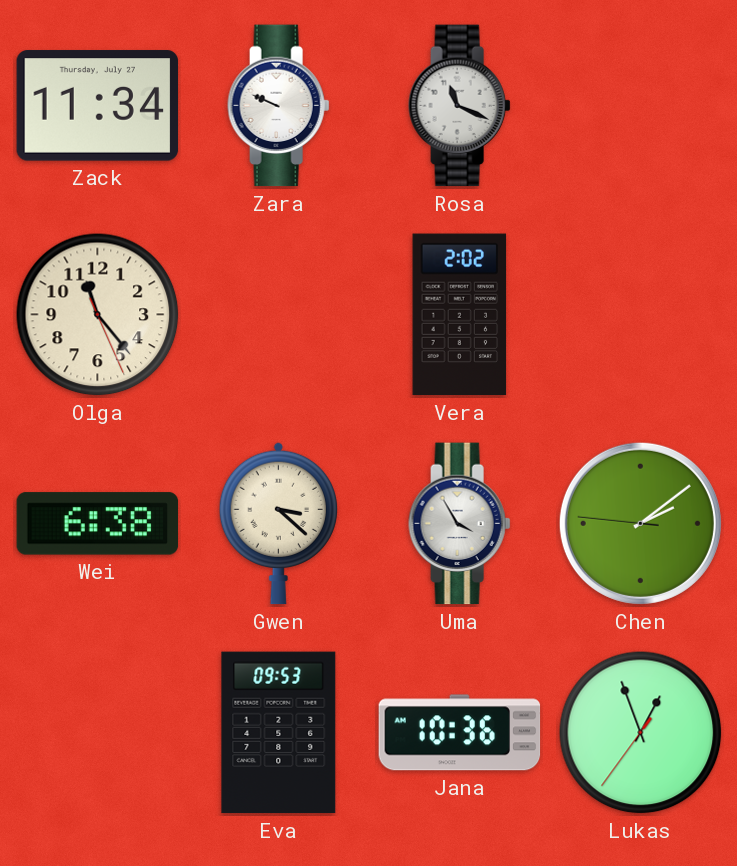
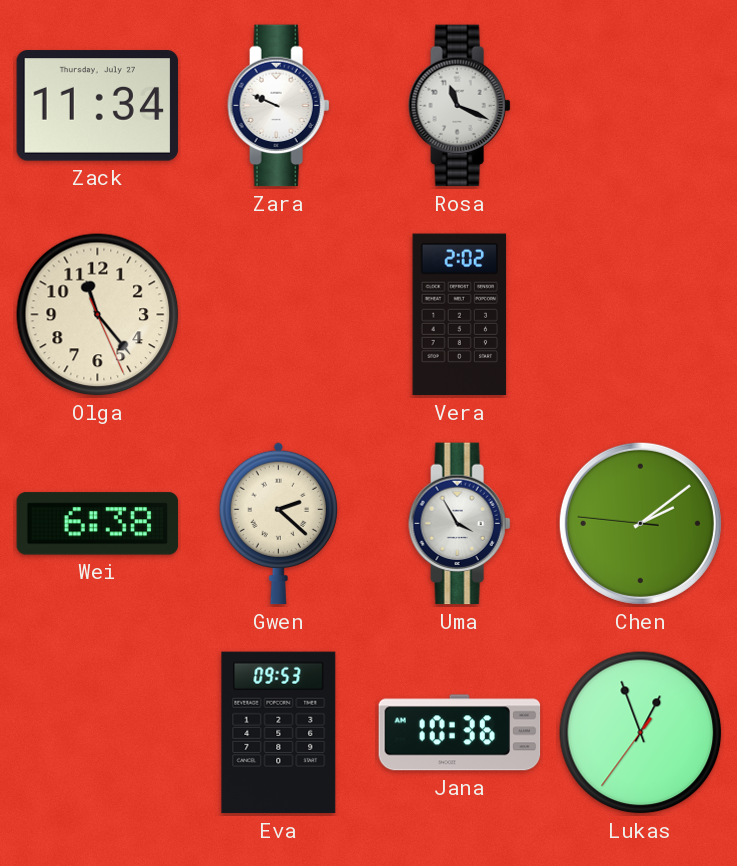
Gwen: 3:22 -> 2:22
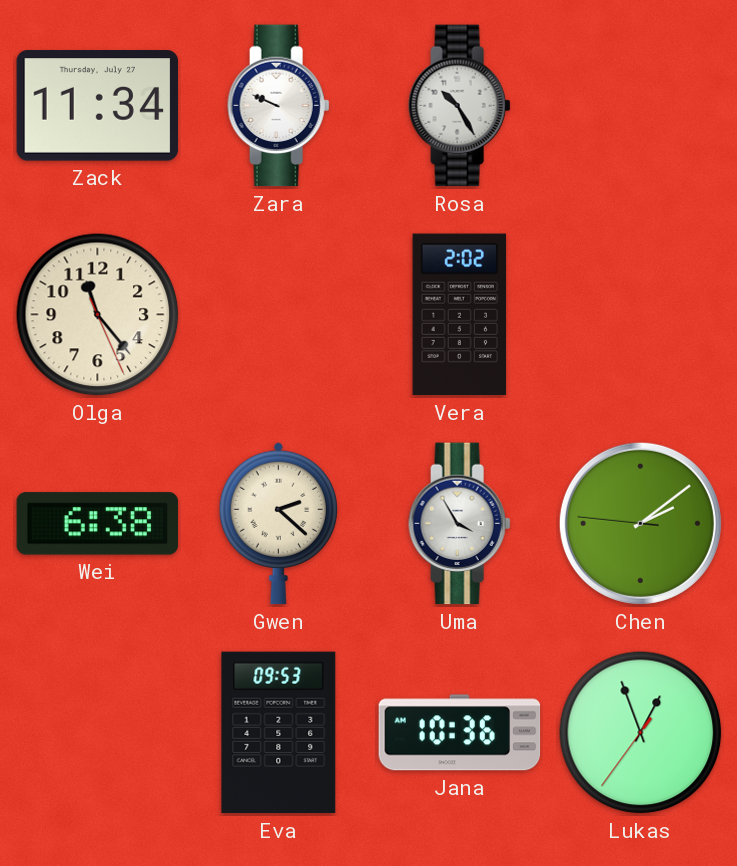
Rosa: 11:19 -> 10:25
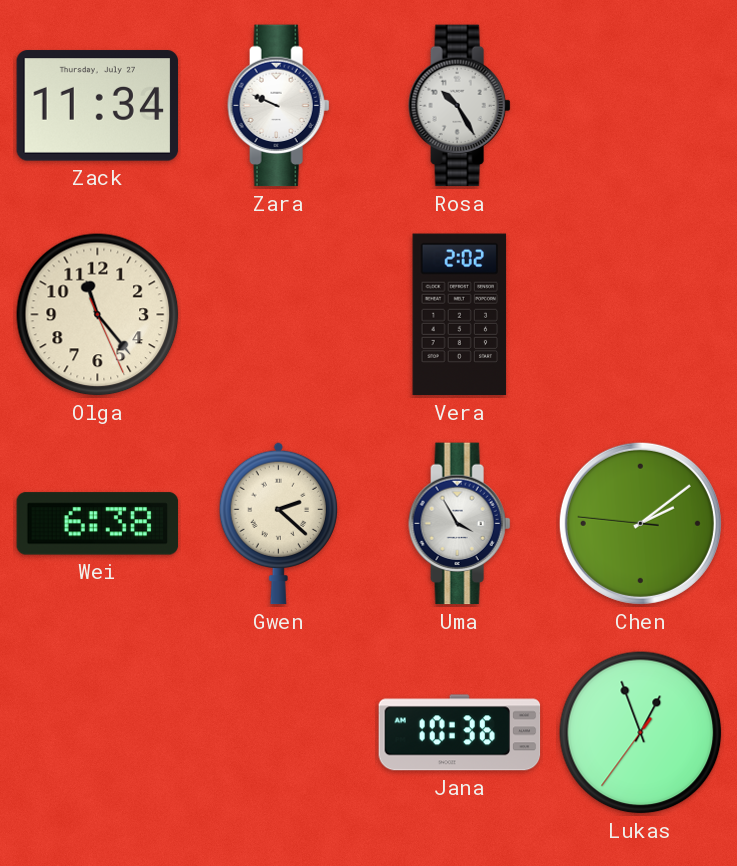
Eva: 09:53 -> none
